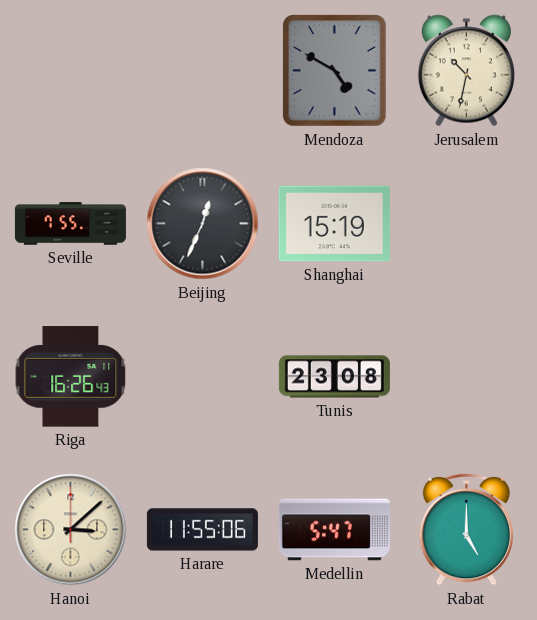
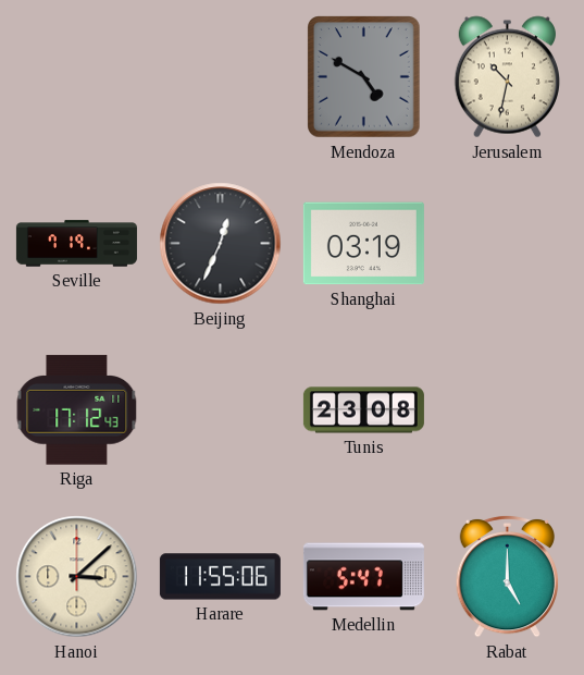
Seville: 7:55 -> 7:19
Shanghai: 15:19 -> 03:19
Riga: 16:26 -> 17:12
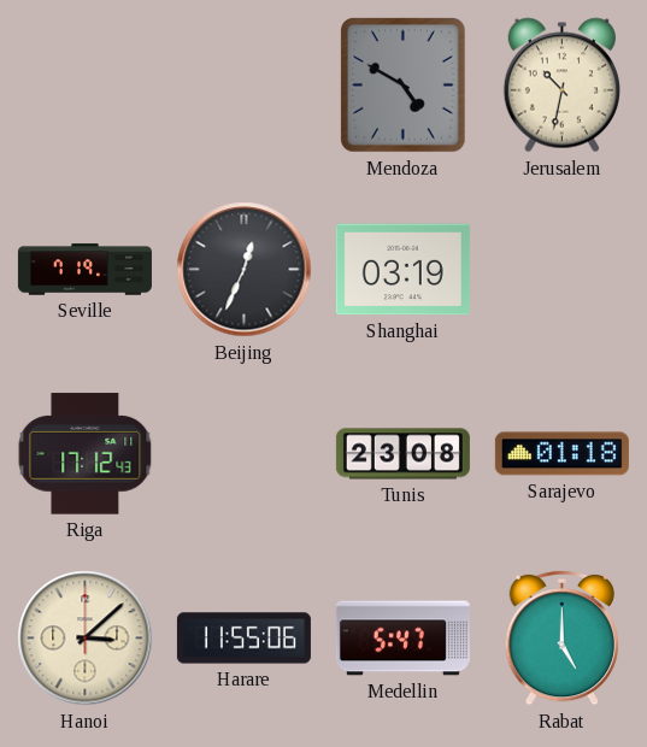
Sarajevo: none -> 01:18
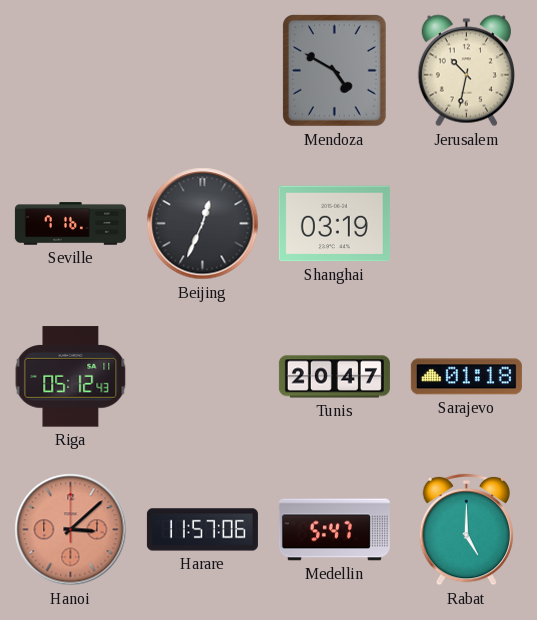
Seville: 7:19 -> 7:16
Riga: 17:12 -> 05:12
Tunis: 23:08 -> 20:47
Hanoi dial: cream -> salmon
Harare: 11:55 -> 11:57
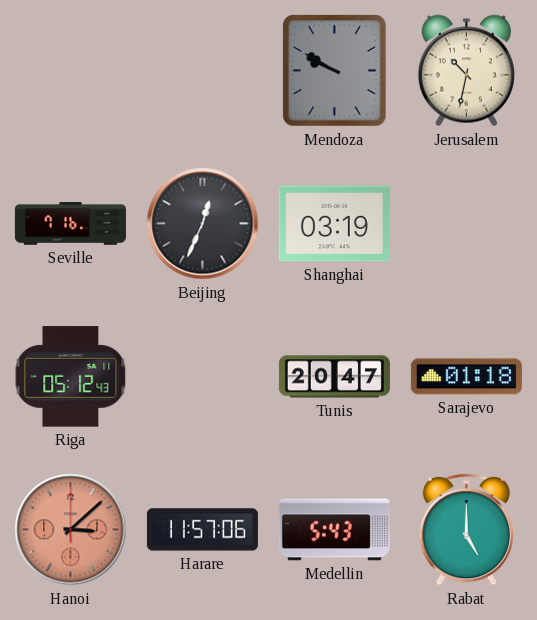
Mendoza: 4:50 -> 9:50
Medellin: 5:47 -> 5:43
